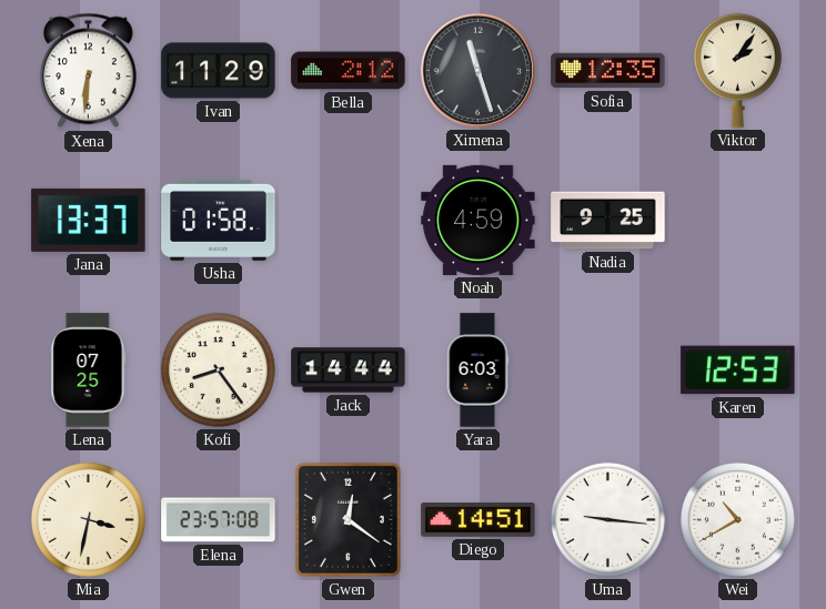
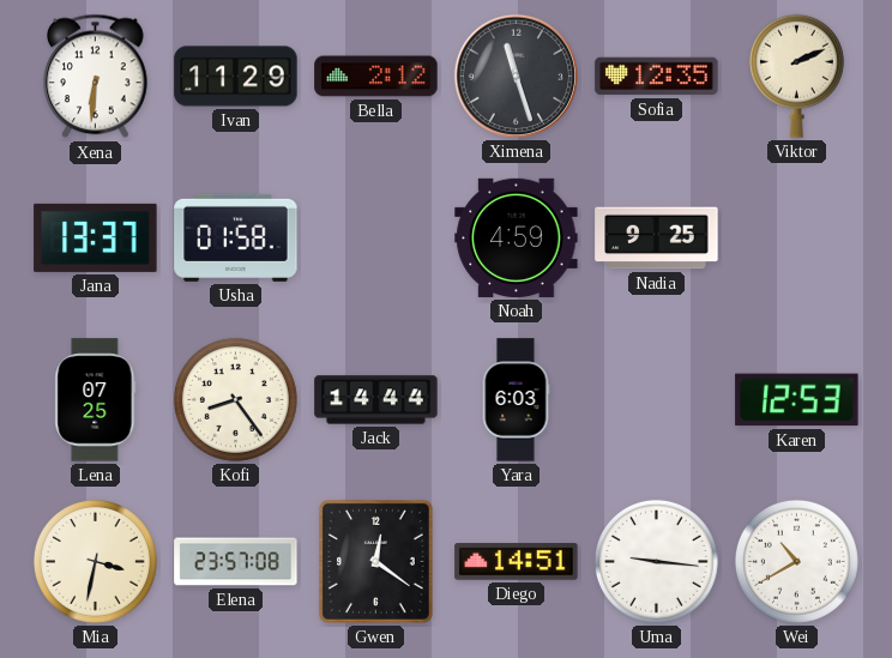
Viktor: 2:06 -> 2:11
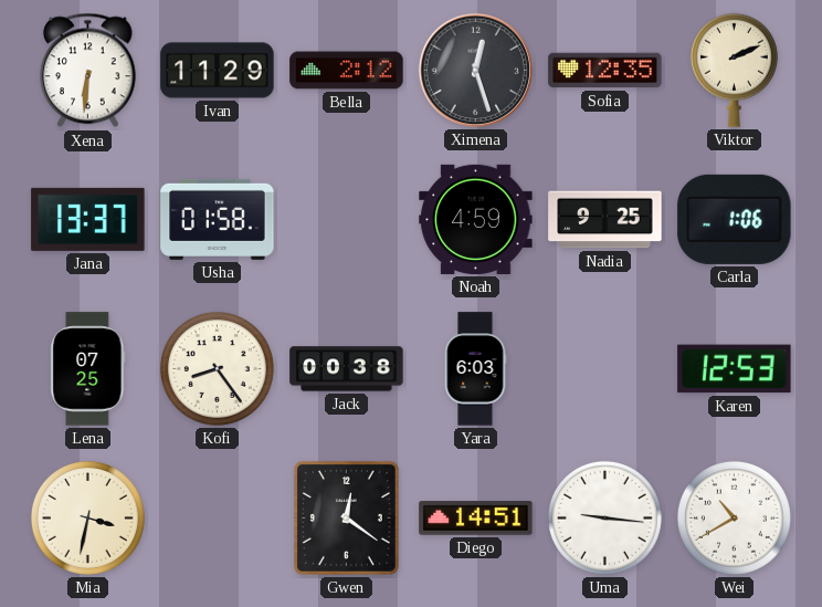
Ximena: 11:27 -> 12:27
Carla: none -> 1:06
Jack: 14:44 -> 00:38
Elena: 23:57 -> none
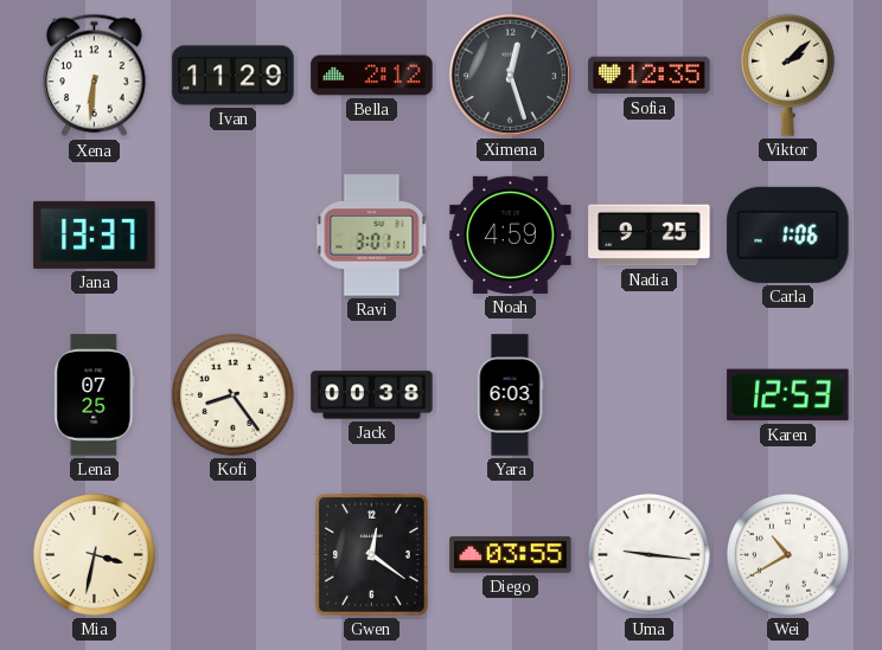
Viktor: 2:11 -> 2:08
Usha: 01:58 -> none
Ravi: none -> 3:01
Diego: 14:51 -> 03:55
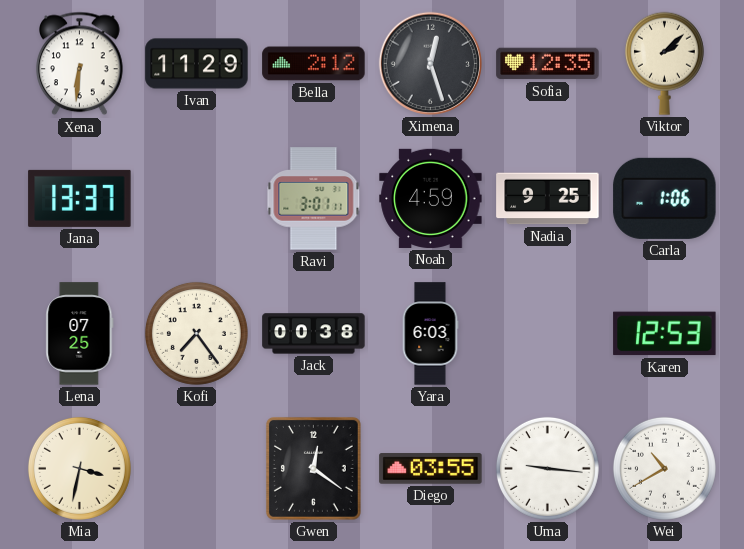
Kofi: 8:24 -> 7:24
